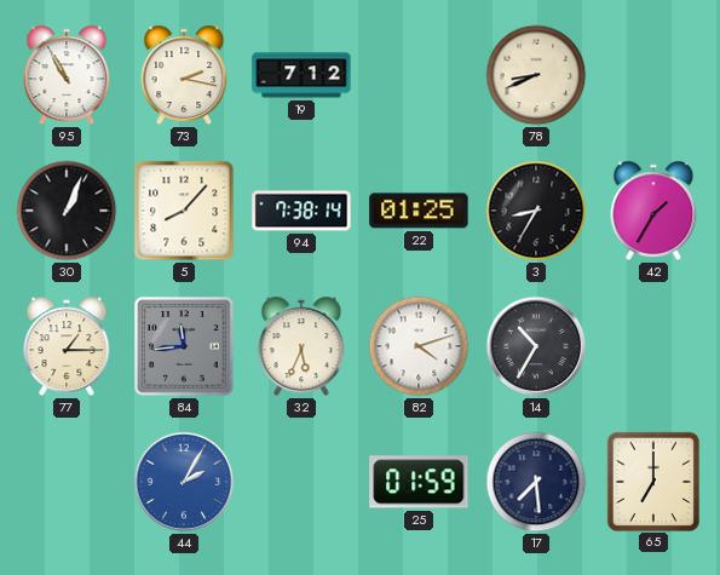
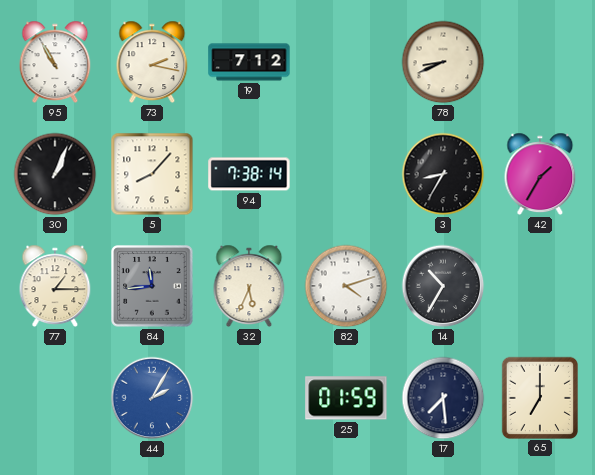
22: 01:25 -> none
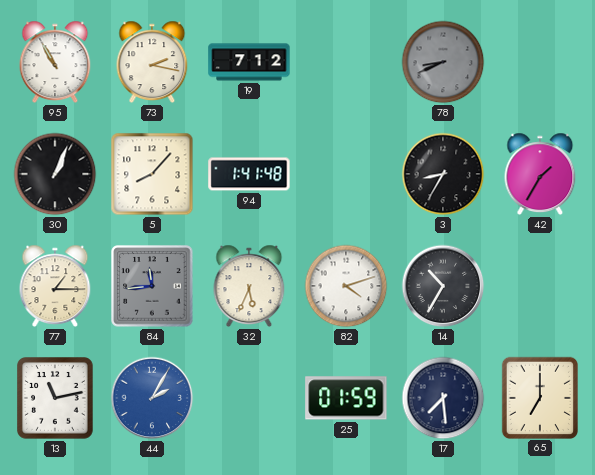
78 dial: cream -> grey
94: 7:38 -> 1:41
13: none -> 11:13
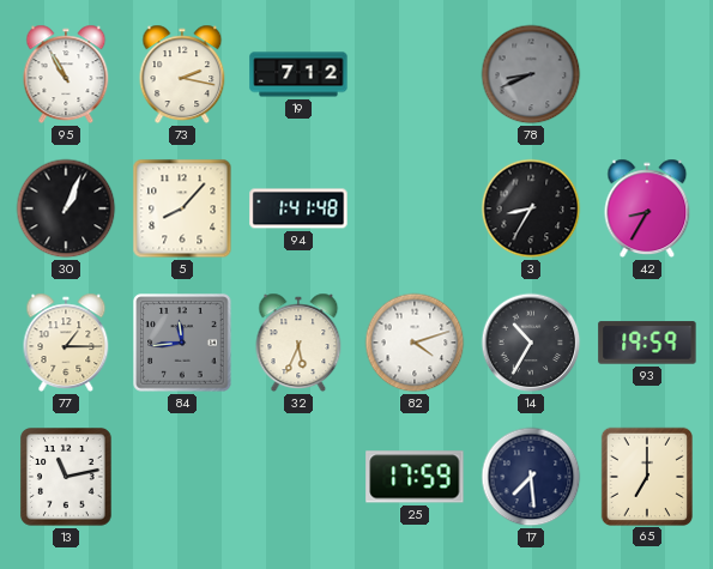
42: 1:35 -> 8:35
93: none -> 19:59
44: 2:05 -> none
25: 01:59 -> 17:59
